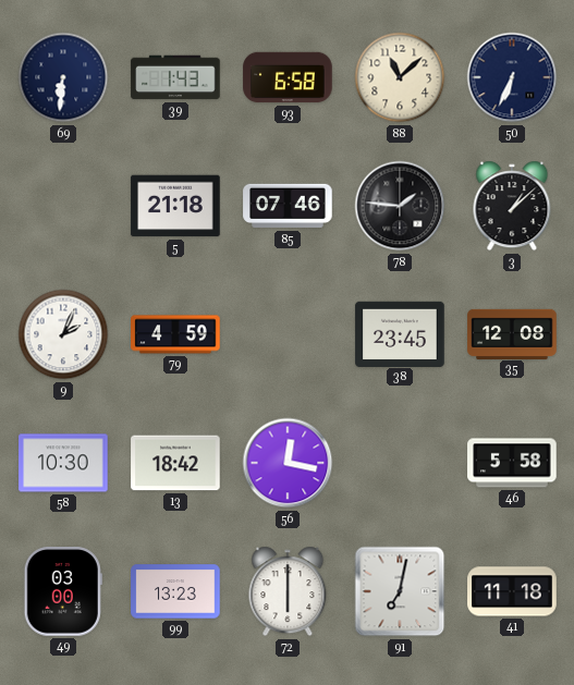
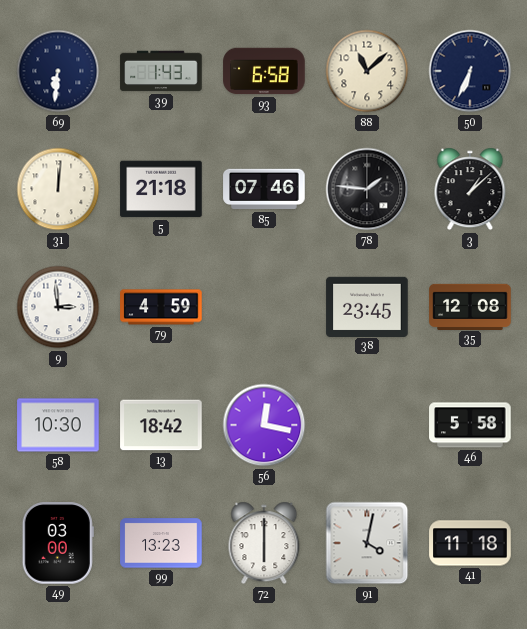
31: none -> 12:01
9: 2:04 -> 2:59
91: 7:02 -> 4:02
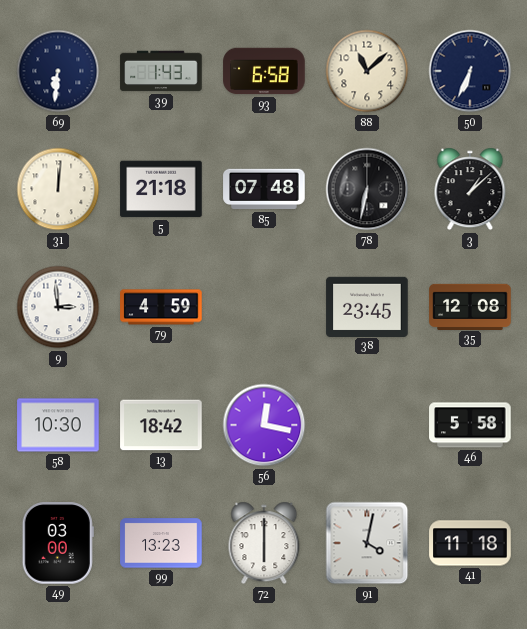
85: 07:46 -> 07:48
78: 1:46 -> 6:32
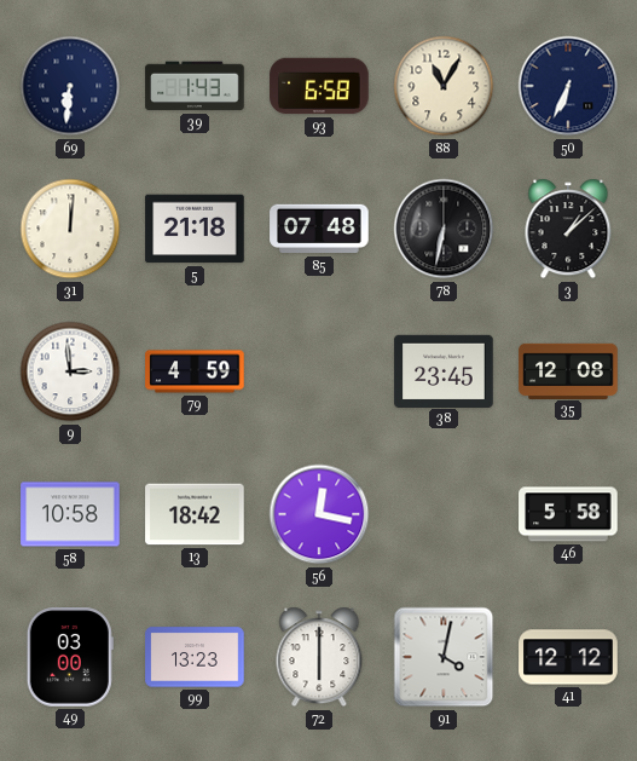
88: 11:08 -> 11:05
58: 10:30 -> 10:58
41: 11:18 -> 12:12
